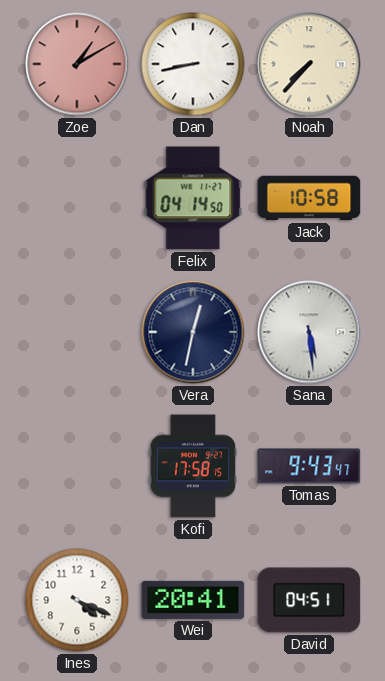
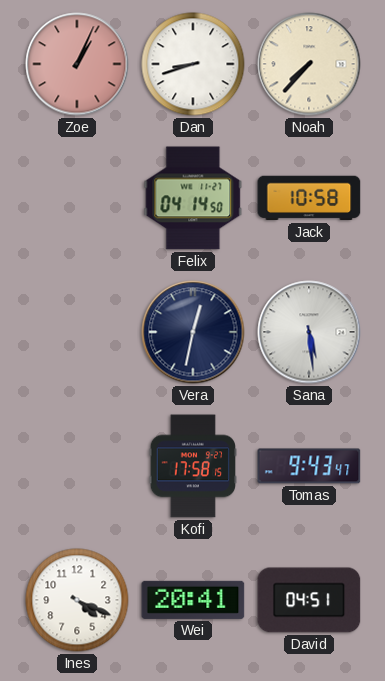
Zoe: 1:10 -> 1:04
Dan: 8:43 -> 8:42
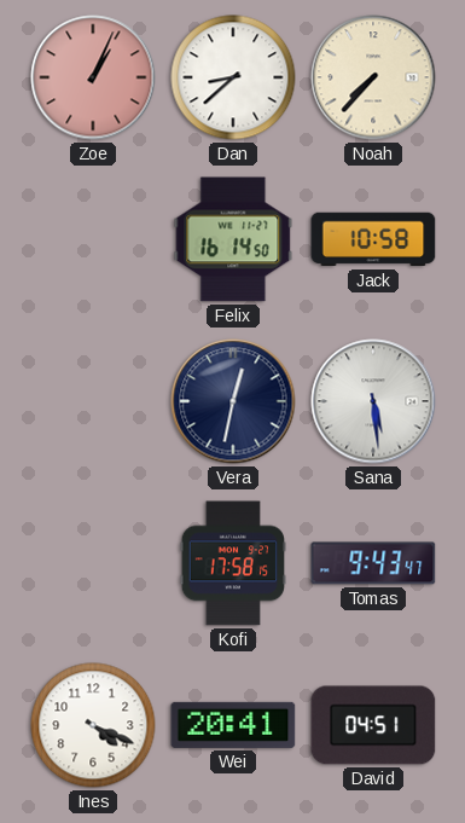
Dan: 8:42 -> 8:38
Felix: 04:14 -> 16:14
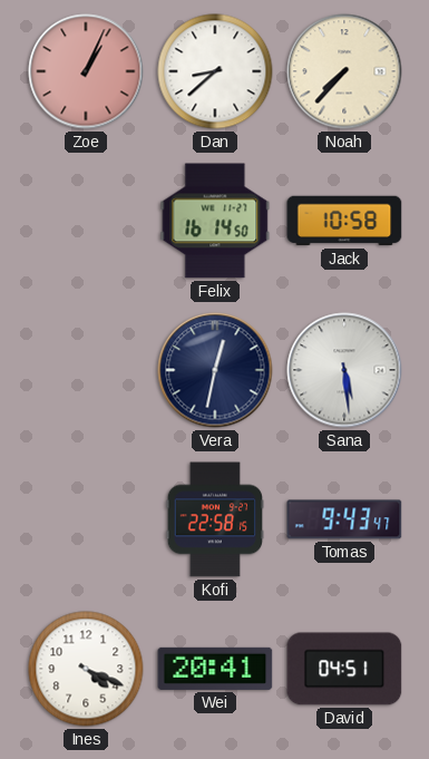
Kofi: 17:58 -> 22:58
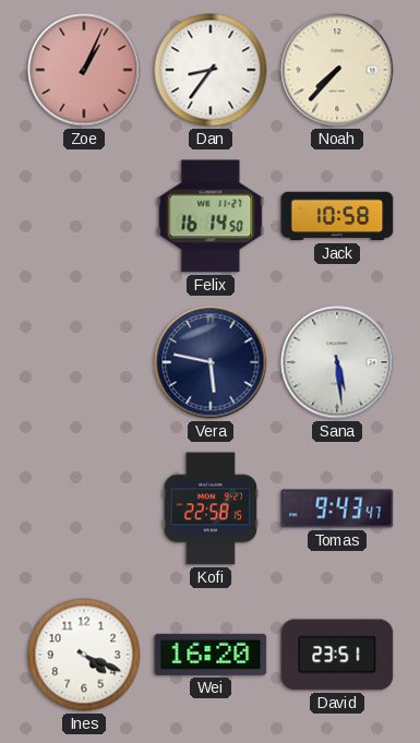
Dan: 8:38 -> 8:36
Vera: 12:32 -> 5:47
Wei: 20:41 -> 16:20
David: 04:51 -> 23:51
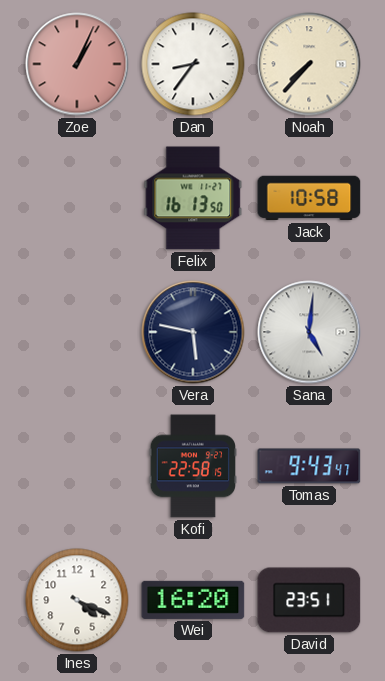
Felix: 16:14 -> 16:13
Sana: 5:29 -> 5:01
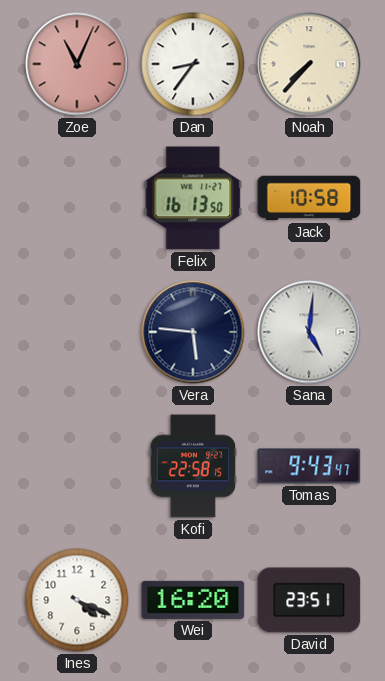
Zoe: 1:04 -> 11:04
Vera: 5:47 -> 5:46
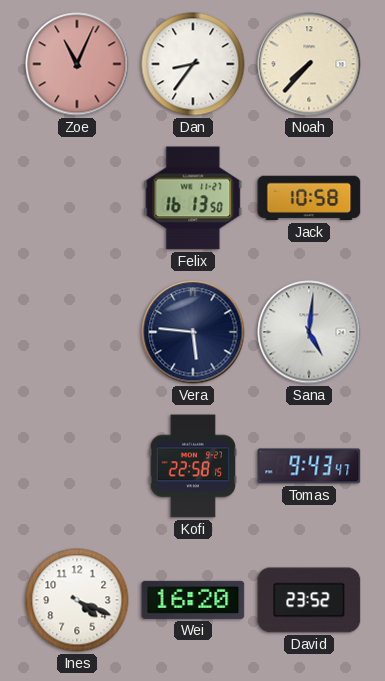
David: 23:51 -> 23:52
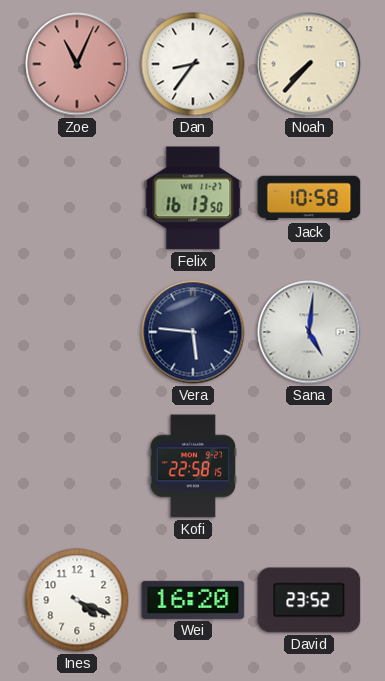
Tomas: 9:43 -> none
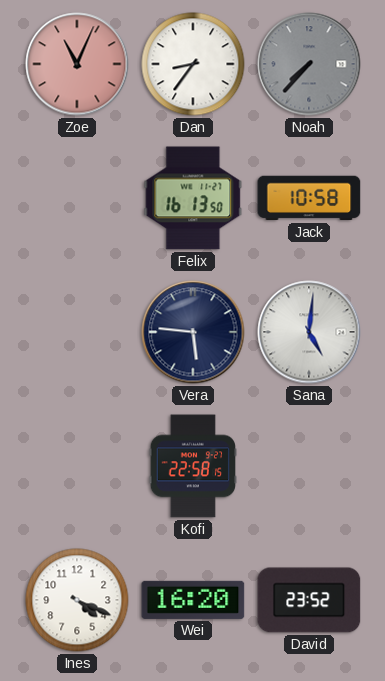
Noah dial: cream -> grey
